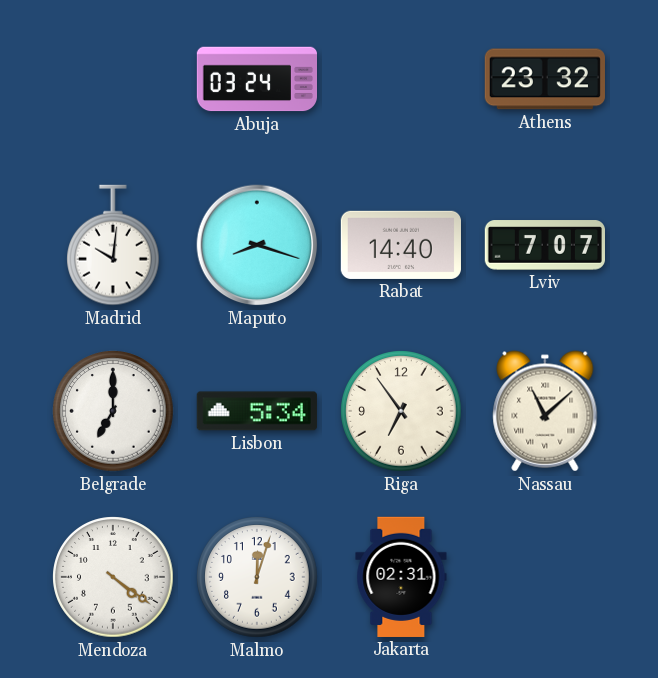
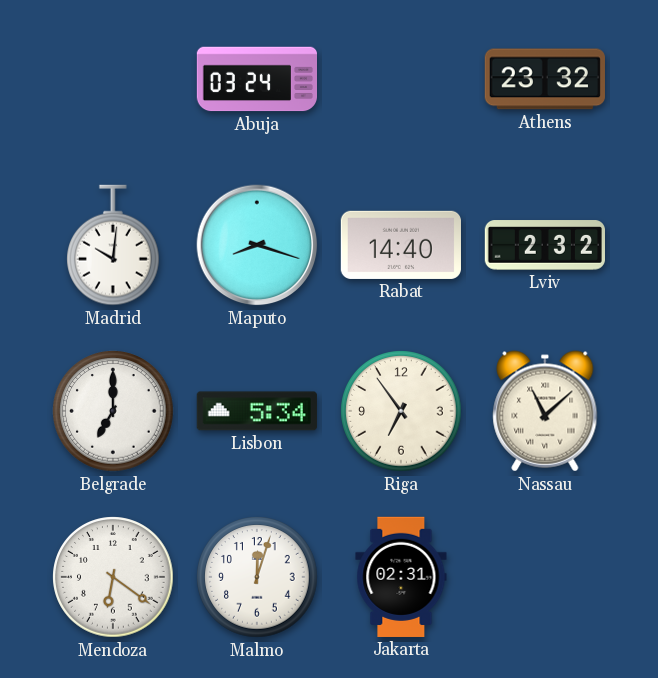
Lviv: 7:07 -> 2:32
Mendoza: 4:21 -> 6:21
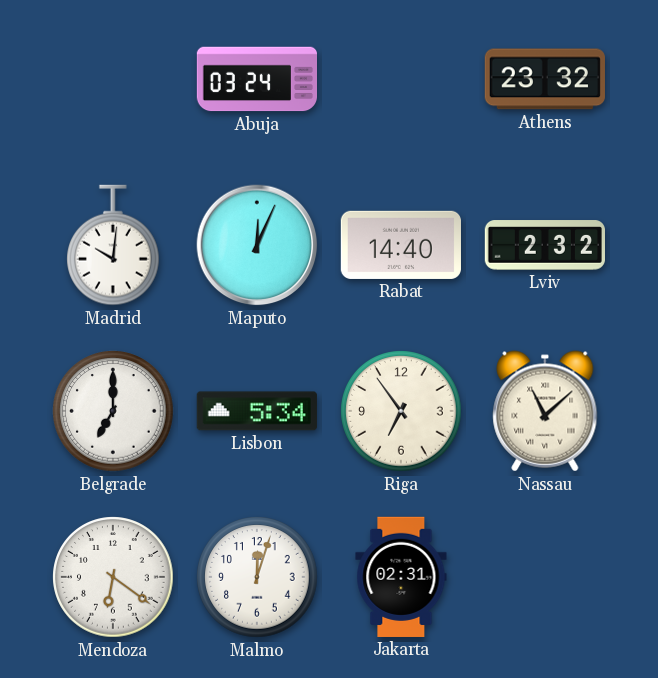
Maputo: 8:18 -> 12:04
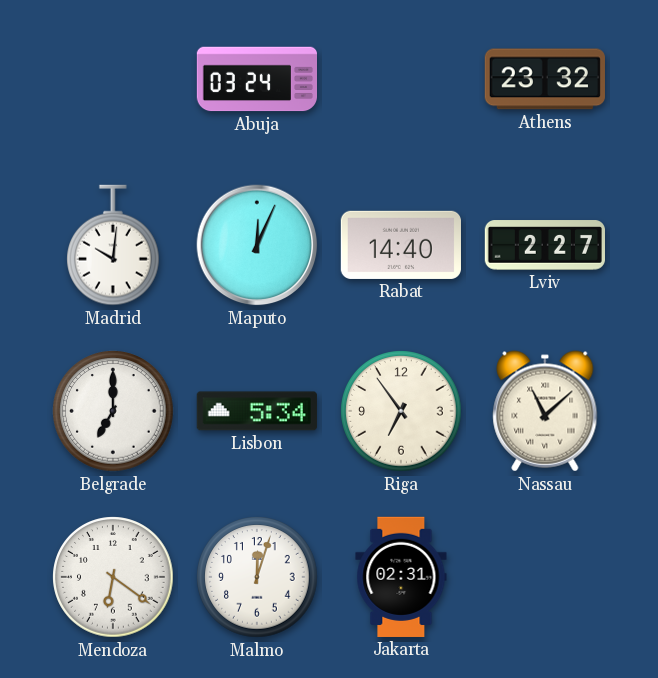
Lviv: 2:32 -> 2:27
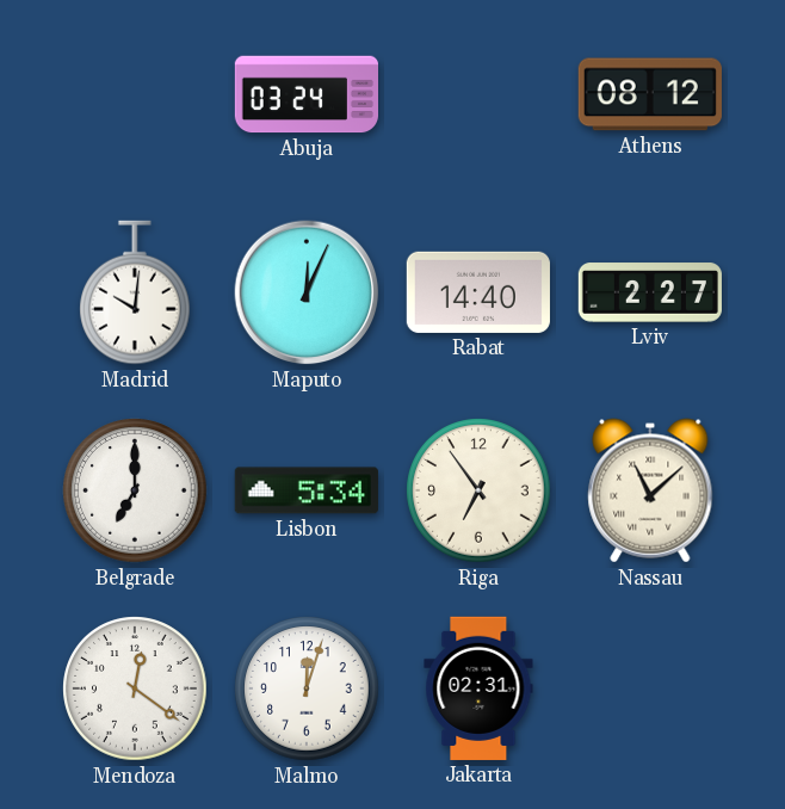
Athens: 23:32 -> 08:12
Mendoza: 6:21 -> 12:21
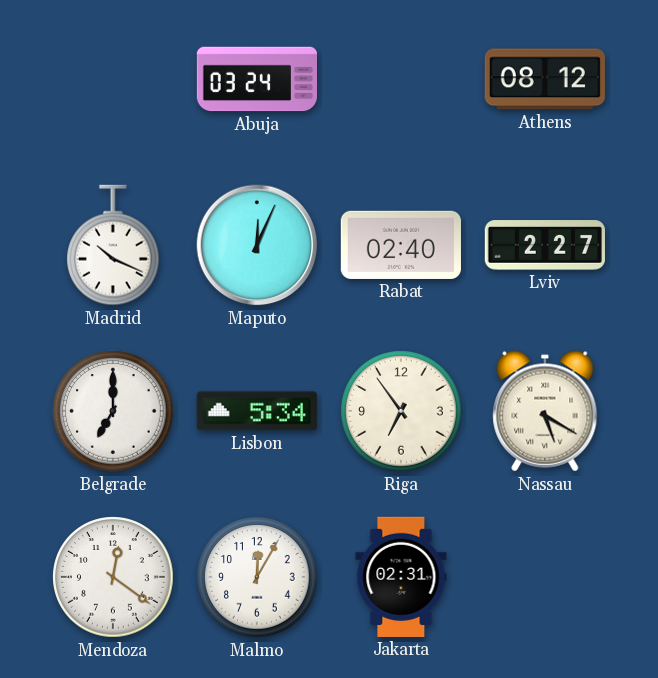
Madrid: 10:01 -> 10:19
Rabat: 14:40 -> 02:40
Nassau: 11:08 -> 5:20
Malmo: 12:03 -> 12:05
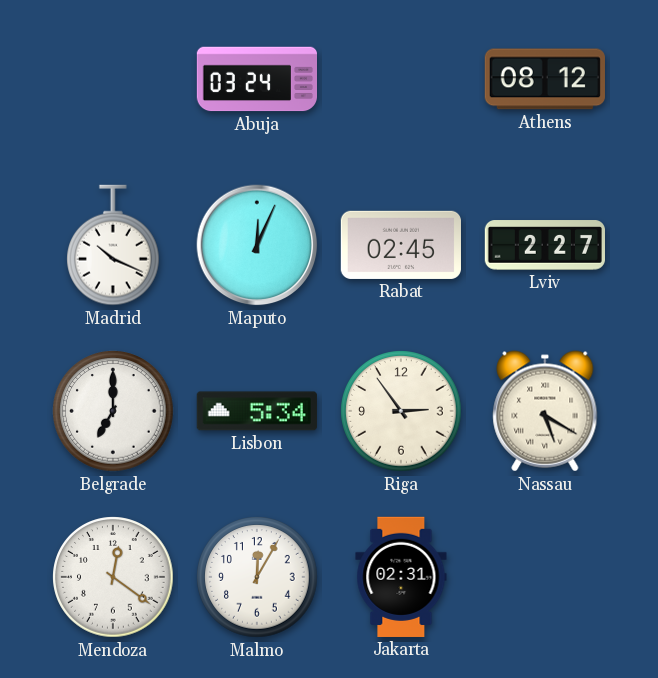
Rabat: 02:40 -> 02:45
Riga: 6:54 -> 2:54
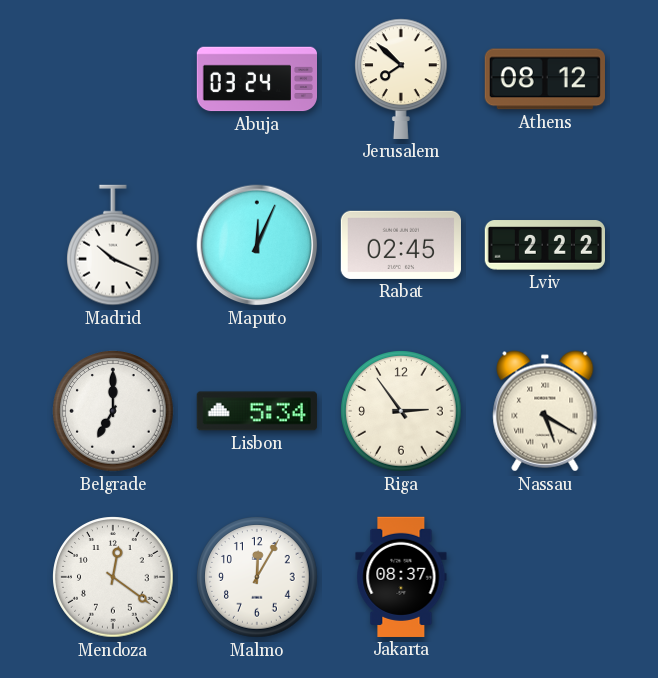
Jerusalem: none -> 7:52
Lviv: 2:27 -> 2:22
Jakarta: 02:31 -> 08:37
